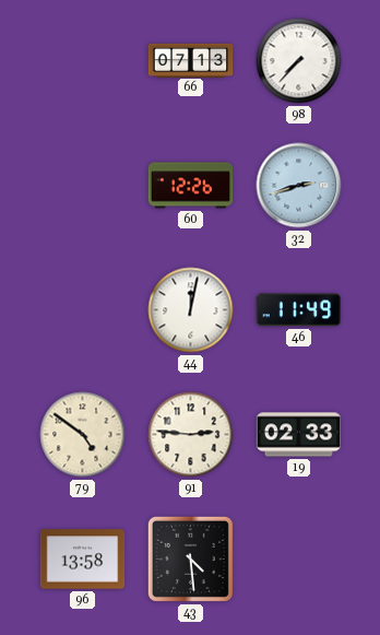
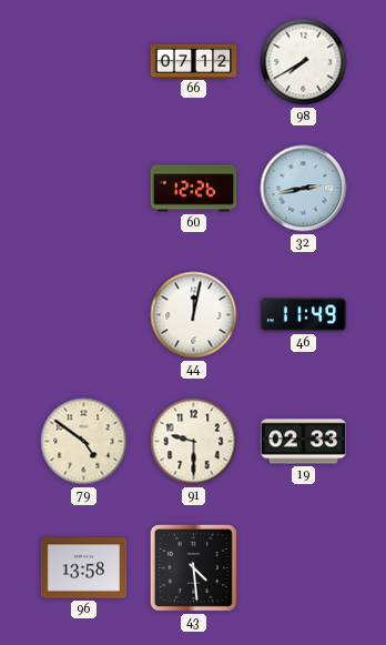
66: 07:13 -> 07:12
98: 7:37 -> 7:40
32: 2:42 -> 2:43
91: 2:46 -> 9:30
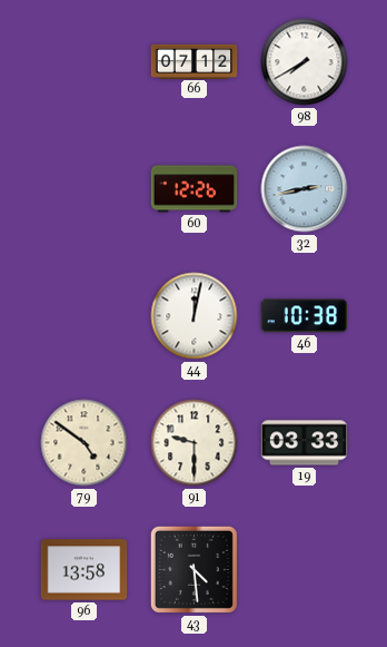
46: 11:49 -> 10:38
19: 02:33 -> 03:33
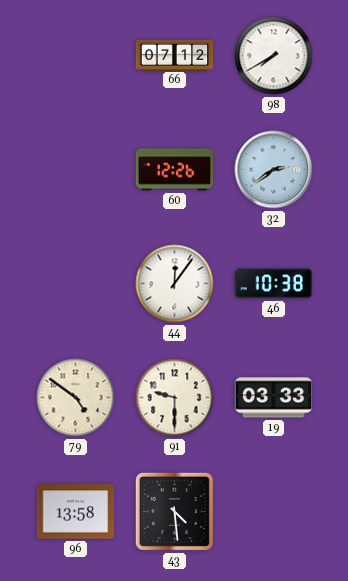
32: 2:43 -> 2:39
44: 12:02 -> 12:06
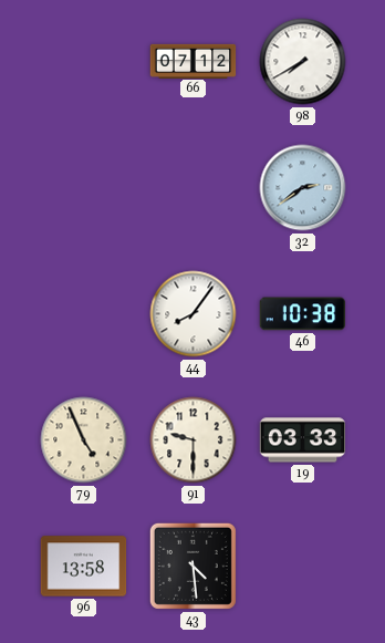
60: 12:26 -> none
44: 12:06 -> 8:06
79: 4:51 -> 4:56
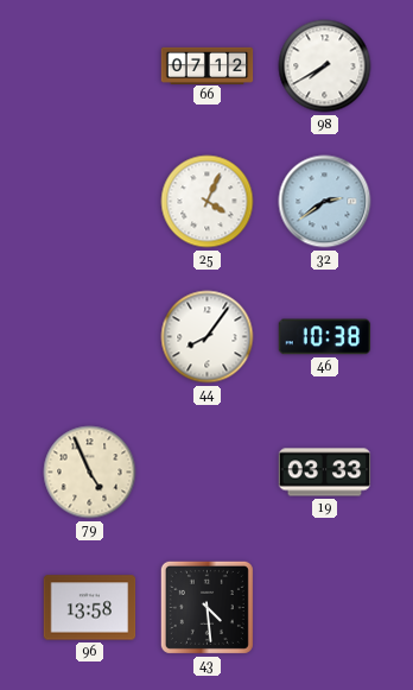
25: none -> 4:04
91: 9:30 -> none
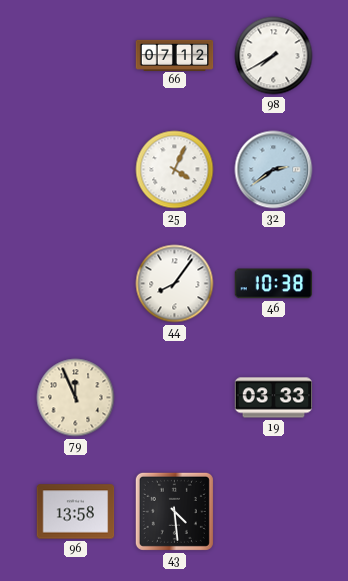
79: 4:56 -> 11:56
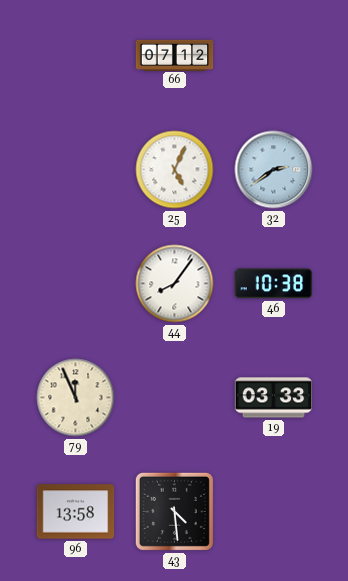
98: 7:40 -> none
25: 4:04 -> 5:04
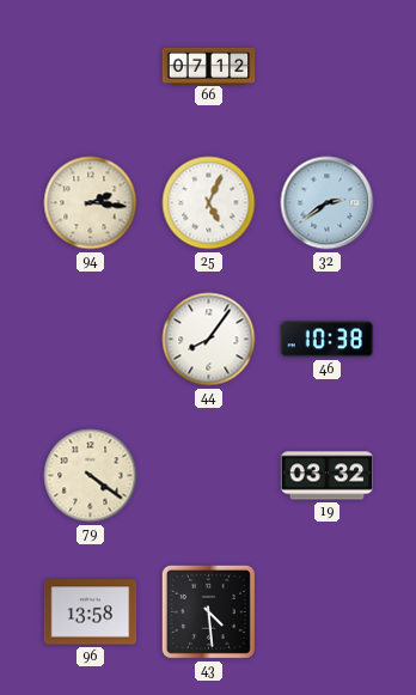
94: none -> 2:16
79: 11:56 -> 4:21
19: 03:33 -> 03:32
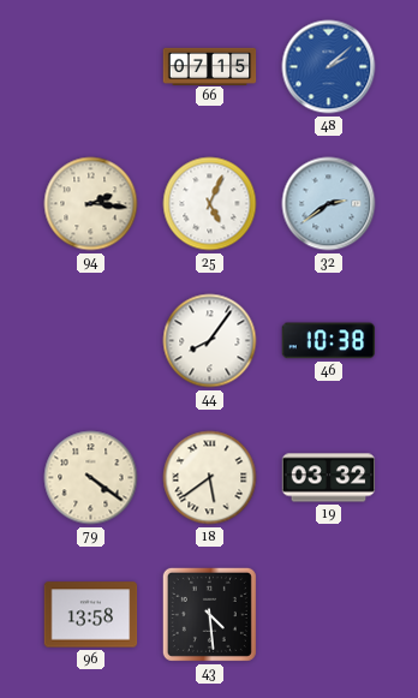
66: 07:12 -> 07:15
48: none -> 2:08
18: none -> 5:39
